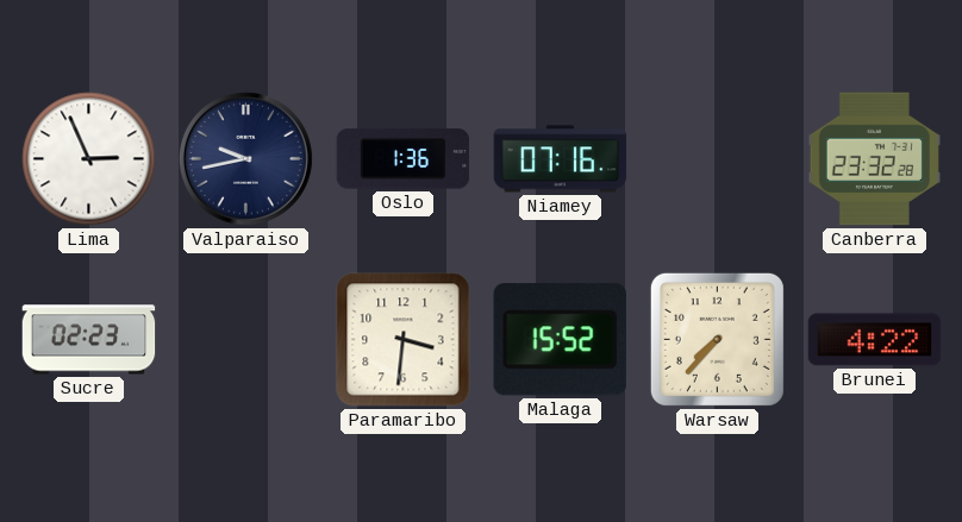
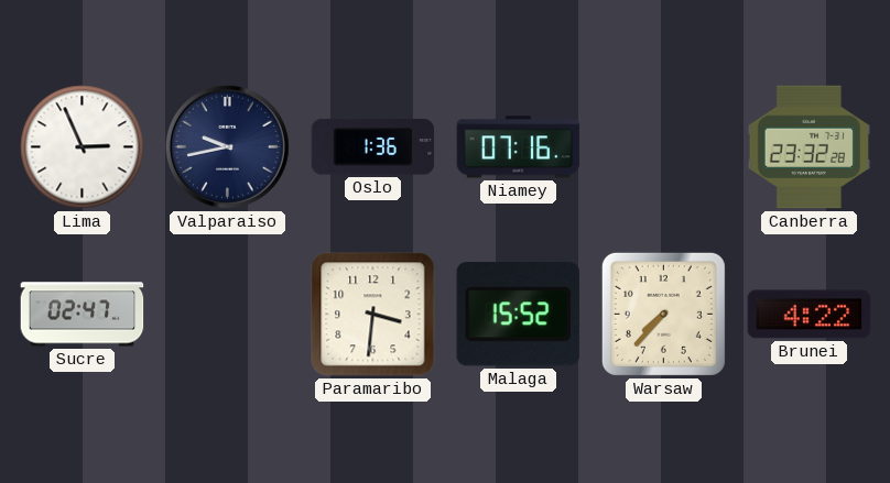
Sucre: 02:23 -> 02:47
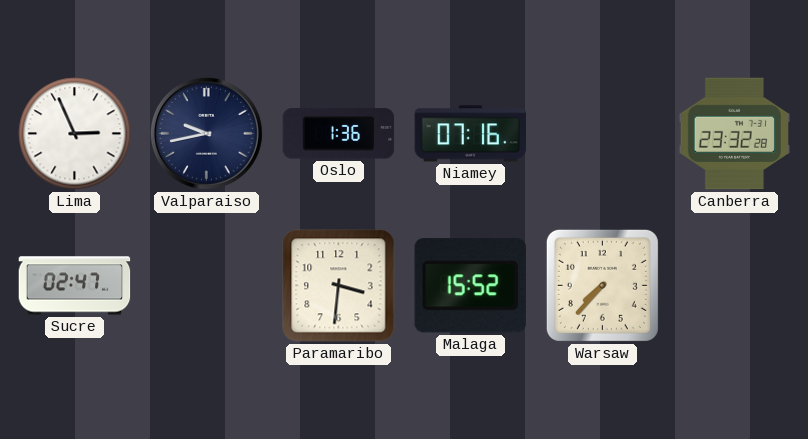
Brunei: 4:22 -> none
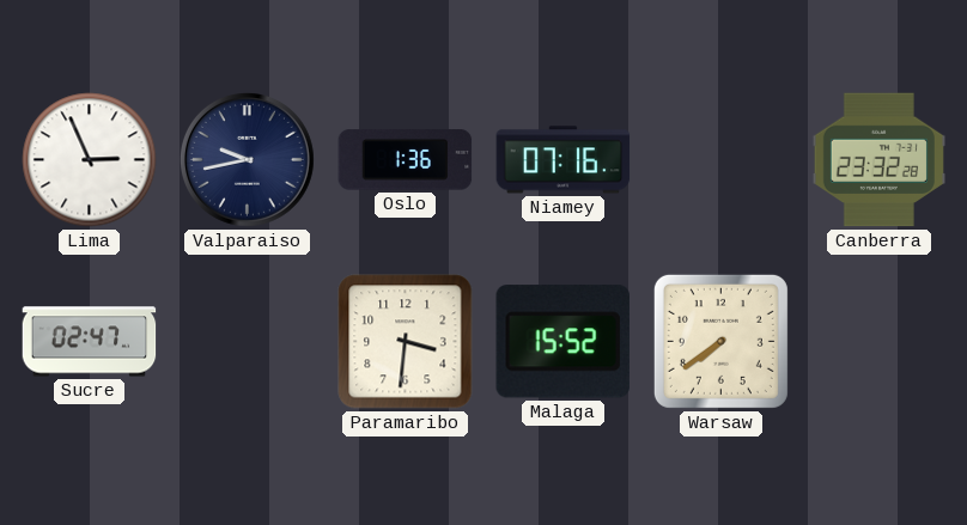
Warsaw: 7:37 -> 7:39
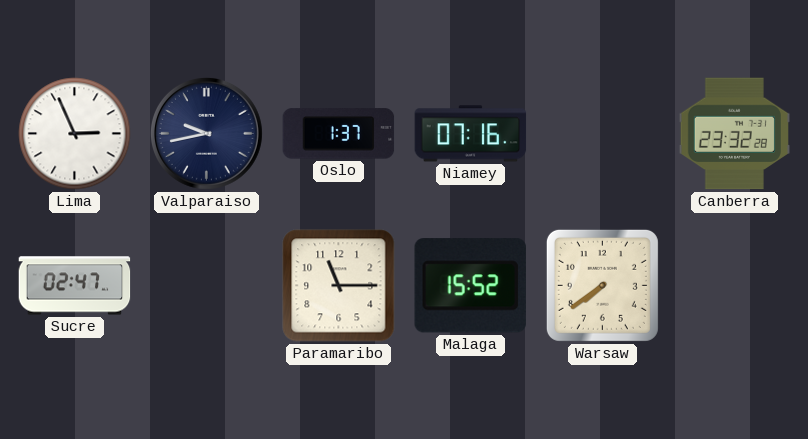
Oslo: 1:36 -> 1:37
Paramaribo: 3:31 -> 11:15
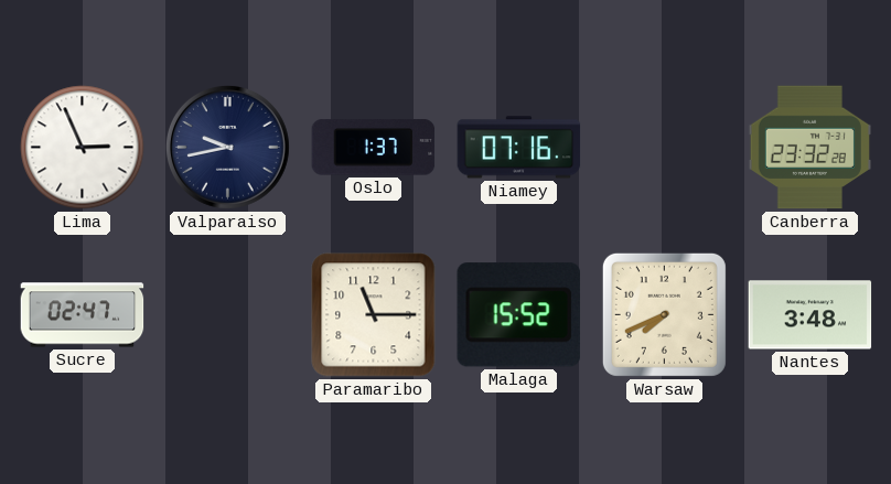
Warsaw: 7:39 -> 7:41
Nantes: none -> 3:48
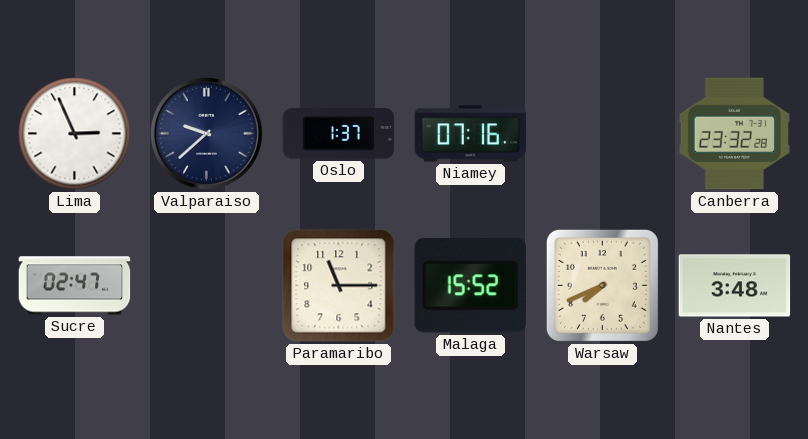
Valparaiso: 9:43 -> 9:38
